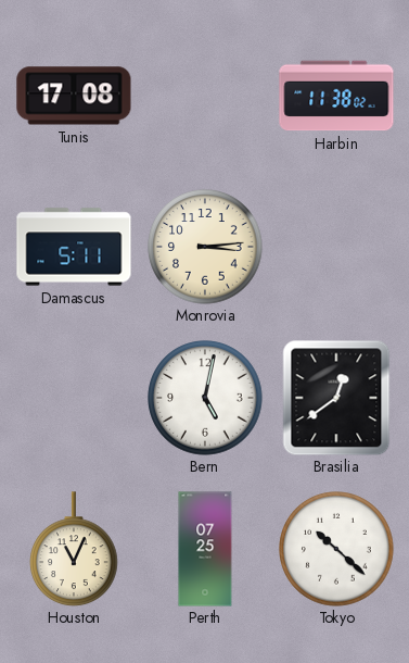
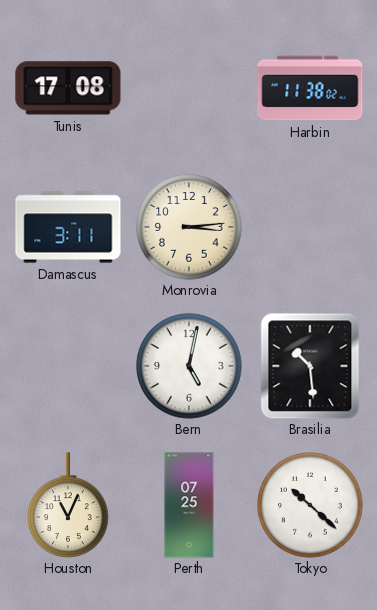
Damascus: 5:11 -> 3:11
Brasilia: 12:39 -> 10:29
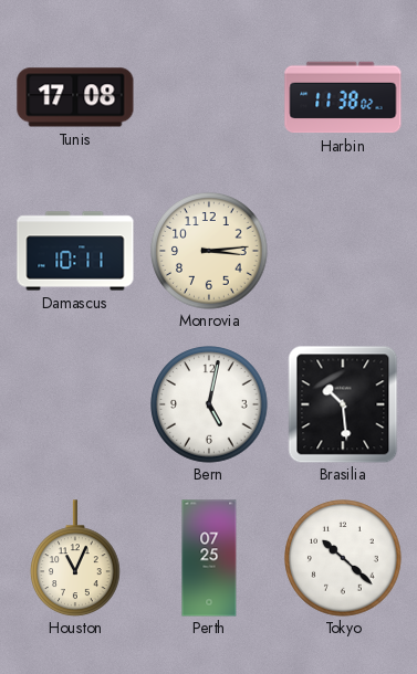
Damascus: 3:11 -> 10:11
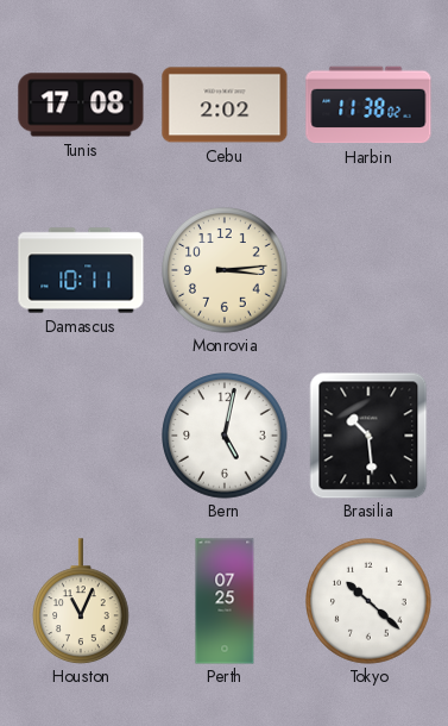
Cebu: none -> 2:02
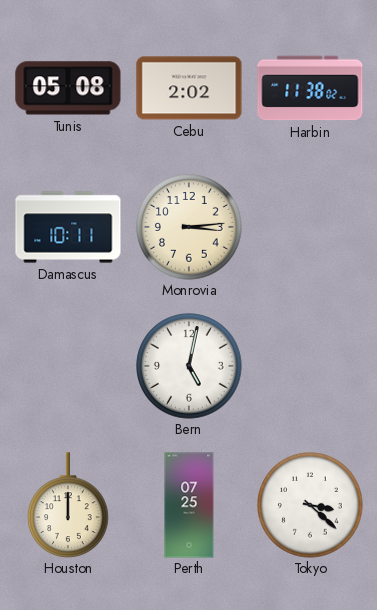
Tunis: 17:08 -> 05:08
Brasilia: 10:29 -> none
Houston: 11:04 -> 12:00
Tokyo: 10:22 -> 3:22
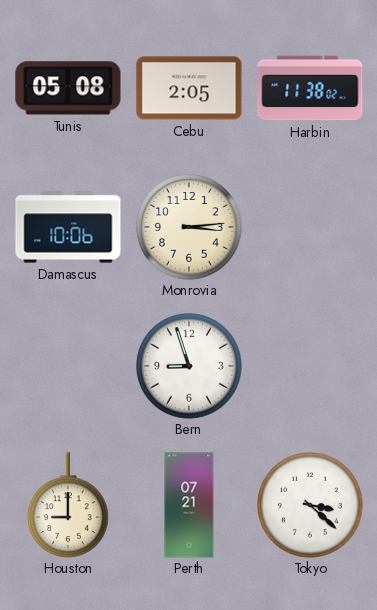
Cebu: 2:02 -> 2:05
Damascus: 10:11 -> 10:06
Bern: 5:02 -> 8:57
Houston: 12:00 -> 9:00
Perth: 07:25 -> 07:21
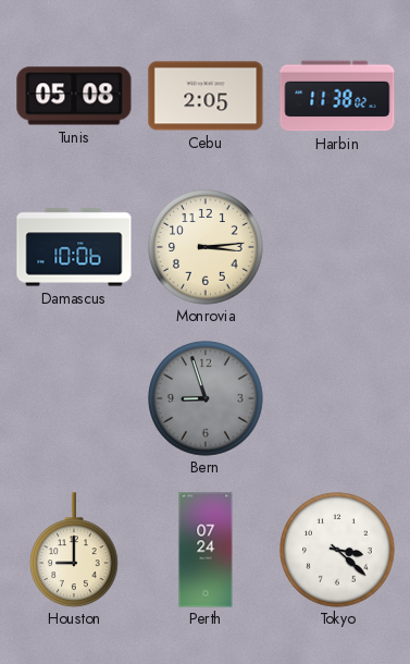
Bern dial: white -> grey
Perth: 07:21 -> 07:24
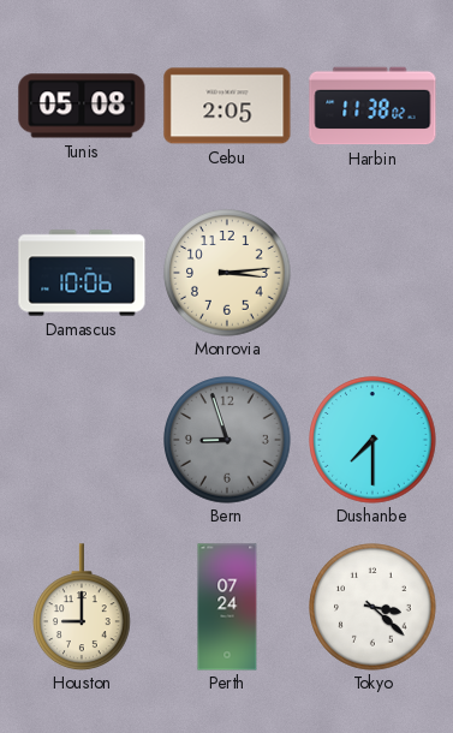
Dushanbe: none -> 7:30
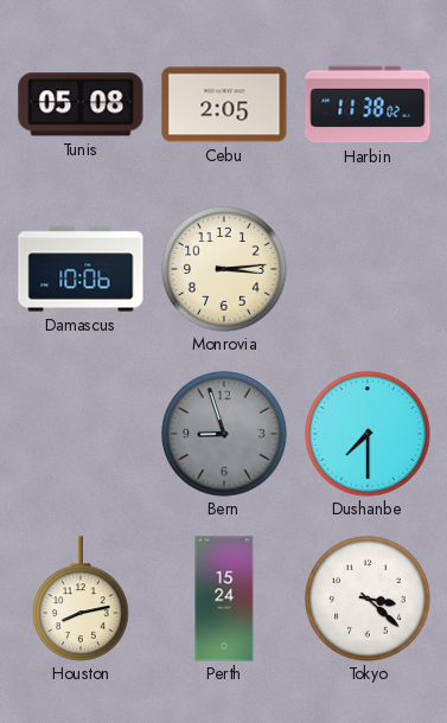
Houston: 9:00 -> 8:13
Perth: 07:24 -> 15:24
